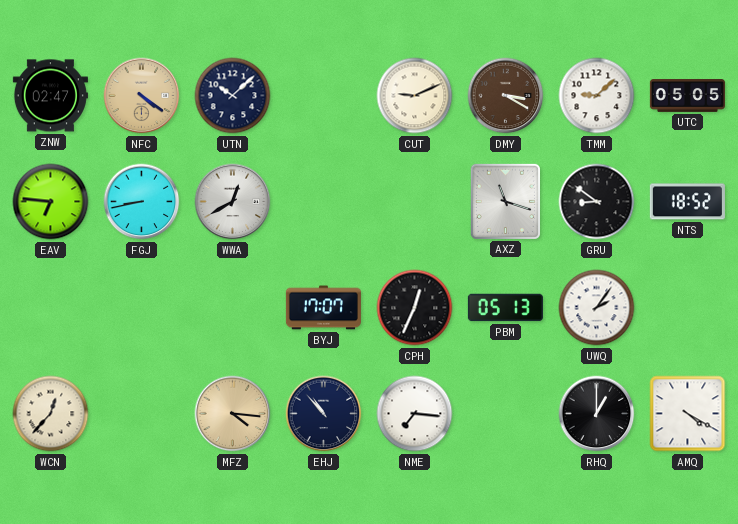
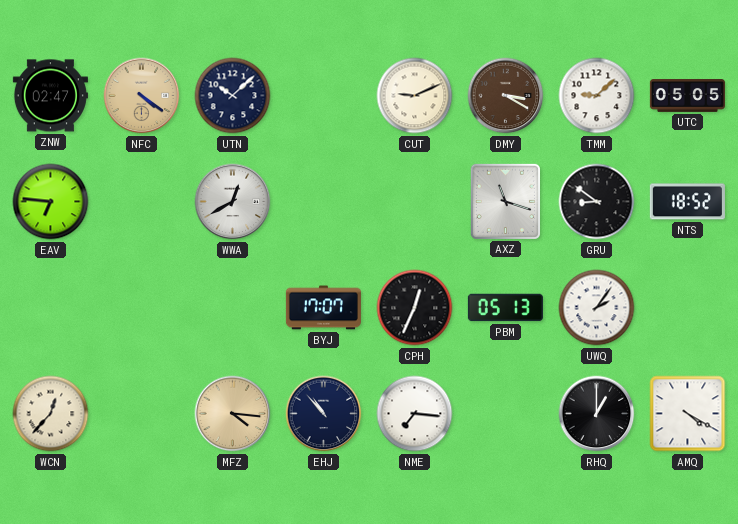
FGJ: 8:43 -> none
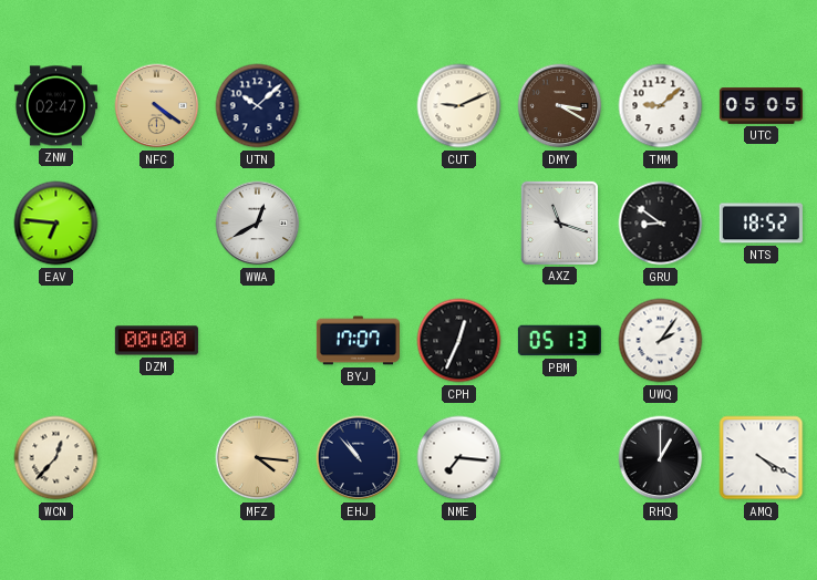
DZM: none -> 00:00
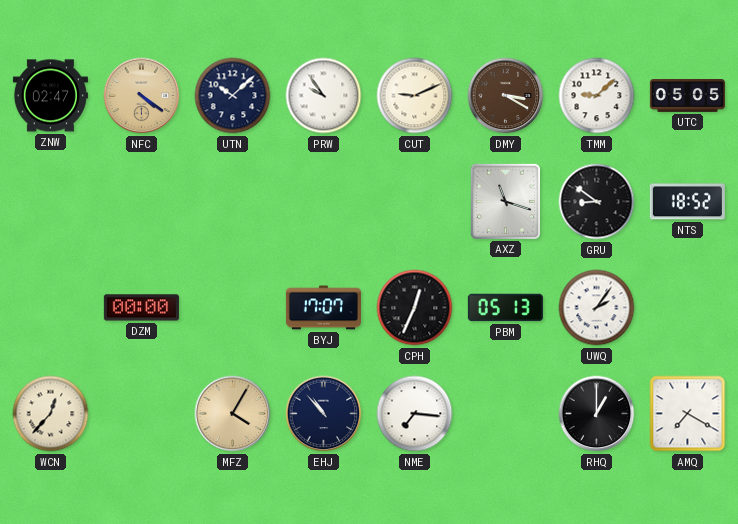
PRW: none -> 9:54
EAV: 6:46 -> none
WWA: 12:40 -> none
MFZ: 4:16 -> 4:05
AMQ: 4:20 -> 7:20
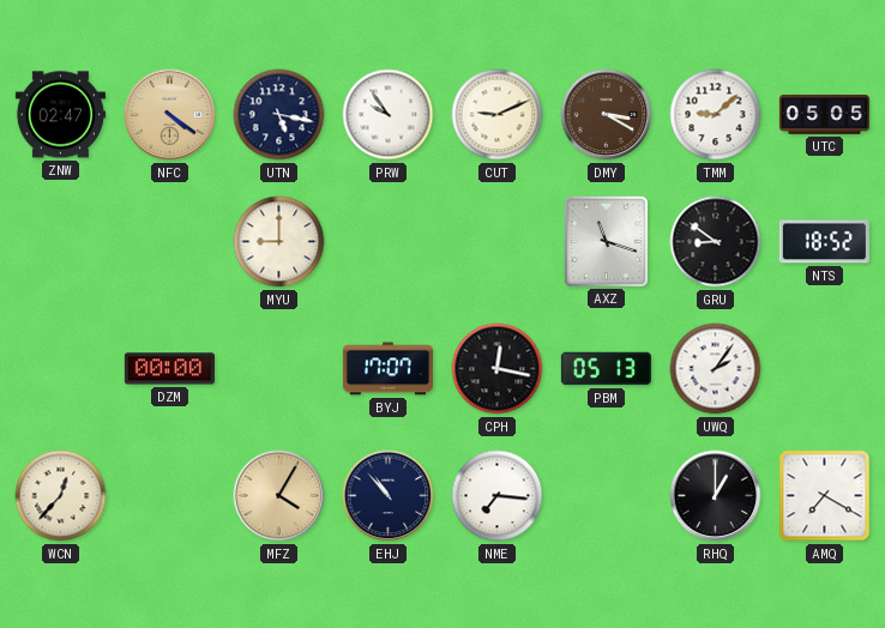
UTN: 10:08 -> 5:17
MYU: none -> 9:00
CPH: 12:34 -> 12:17
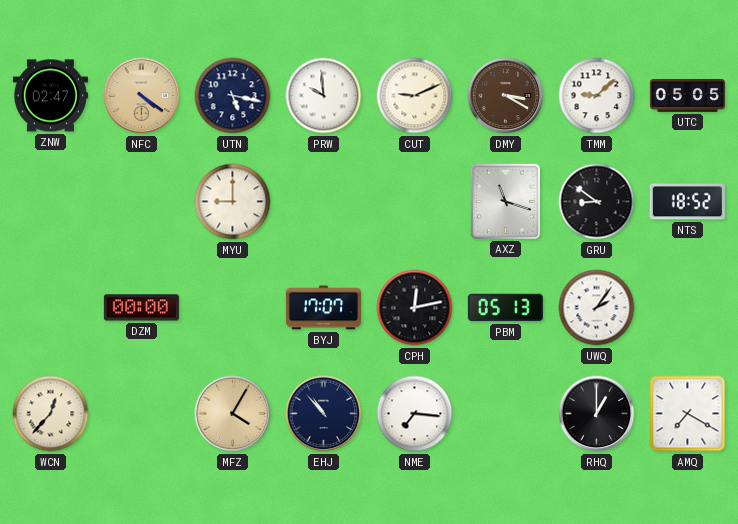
PRW: 9:54 -> 9:59
CPH: 12:17 -> 12:13
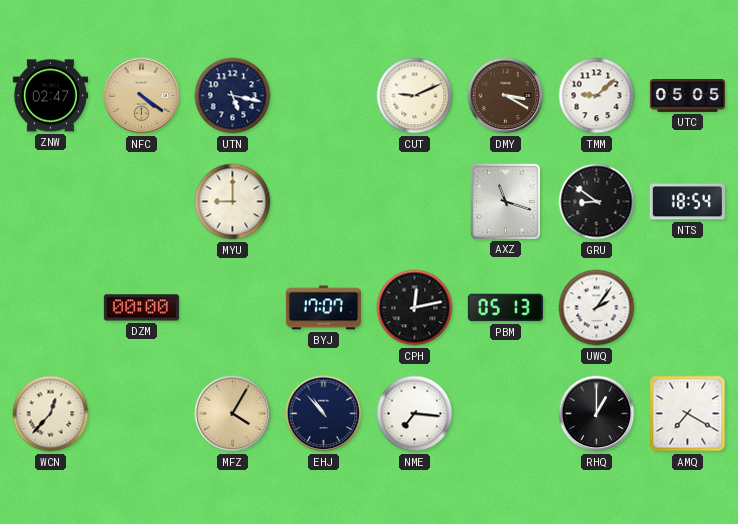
PRW: 9:59 -> none
NTS: 18:52 -> 18:54
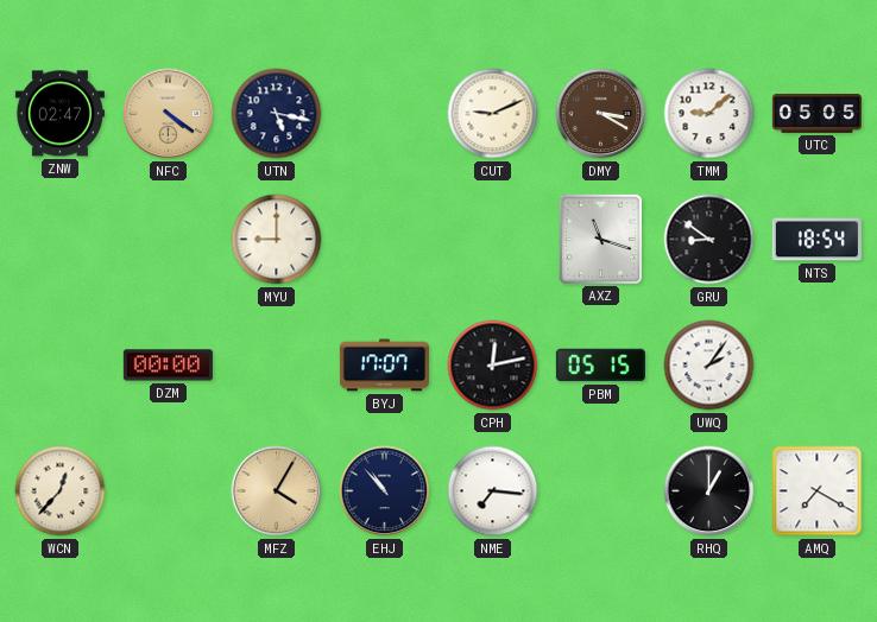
PBM: 05:13 -> 05:15
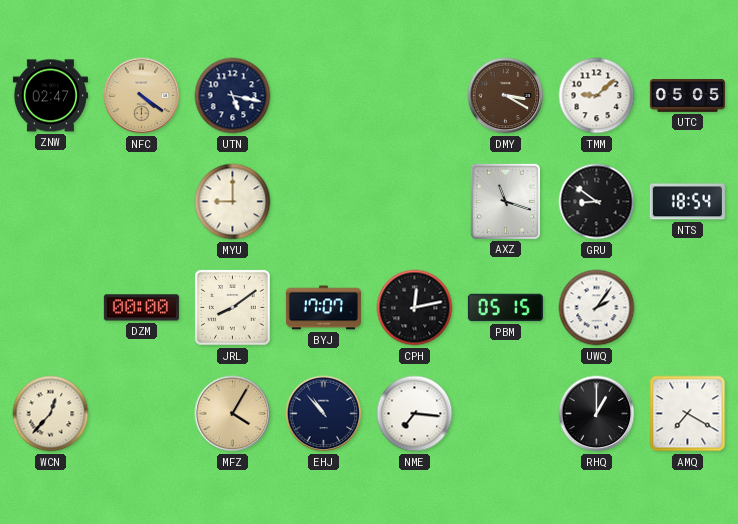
CUT: 9:11 -> none
JRL: none -> 8:09
